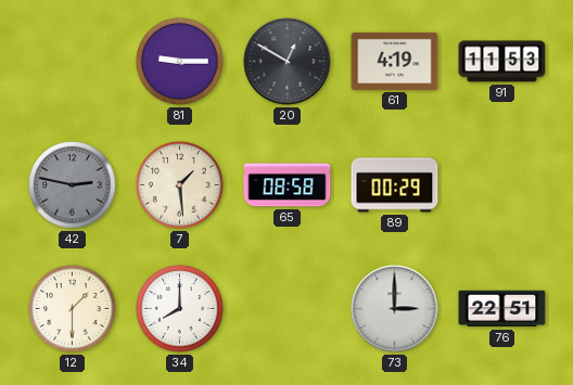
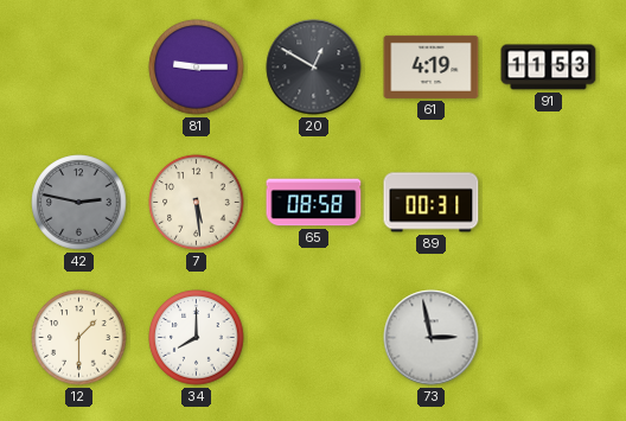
7: 1:29 -> 5:29
89: 00:29 -> 00:31
73: 3:00 -> 2:58
76: 22:51 -> none
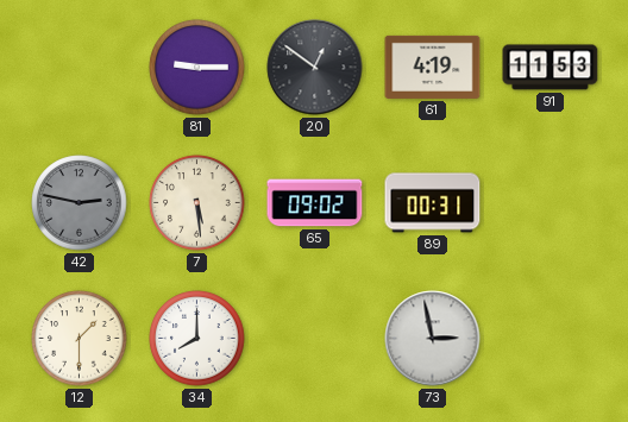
20: 12:50 -> 12:51
65: 08:58 -> 09:02
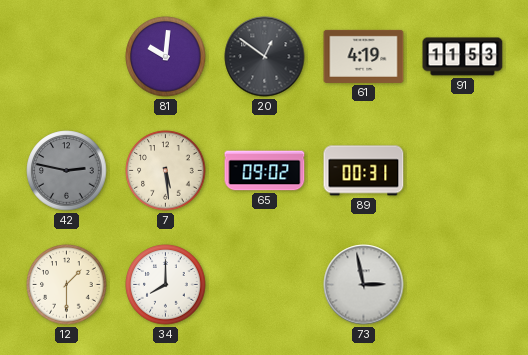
81: 9:15 -> 10:01
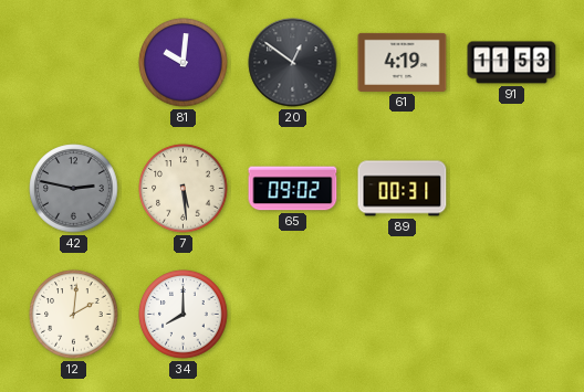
12: 1:30 -> 2:01
73: 2:58 -> none
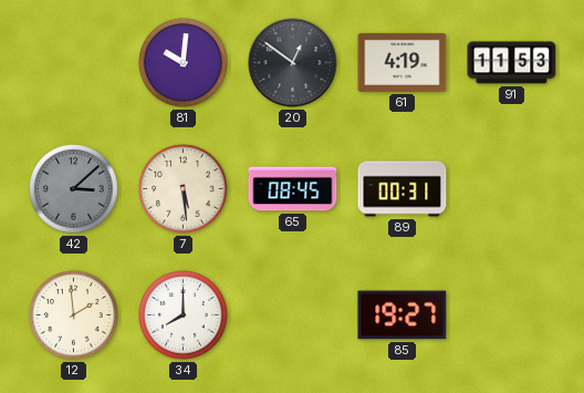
42: 2:47 -> 3:08
65: 09:02 -> 08:45
12: 2:01 -> 1:59
85: none -> 19:27
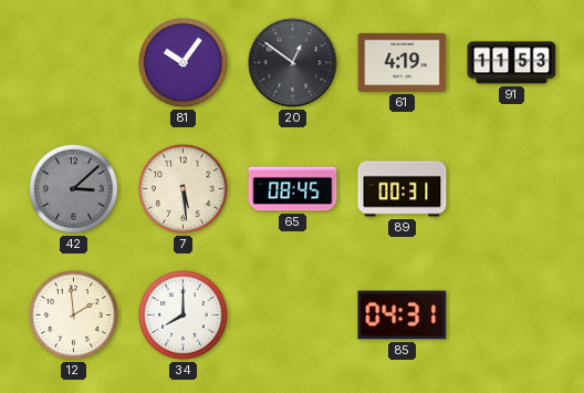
81: 10:01 -> 10:06
85: 19:27 -> 04:31
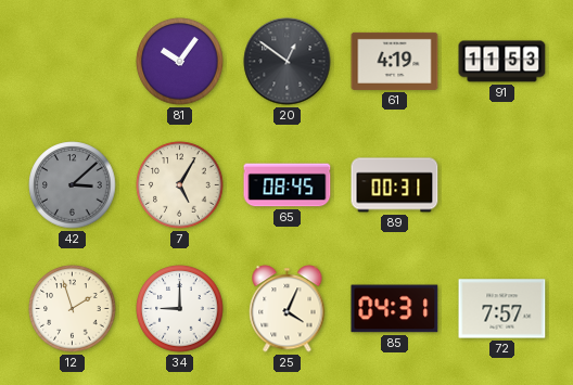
7: 5:29 -> 5:05
12: 1:59 -> 1:57
34: 8:00 -> 9:00
25: none -> 4:04
72: none -> 7:57
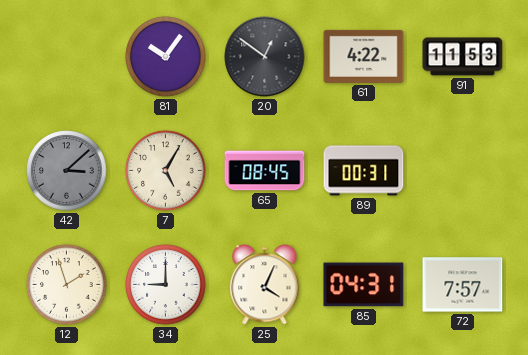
61: 4:19 -> 4:22
